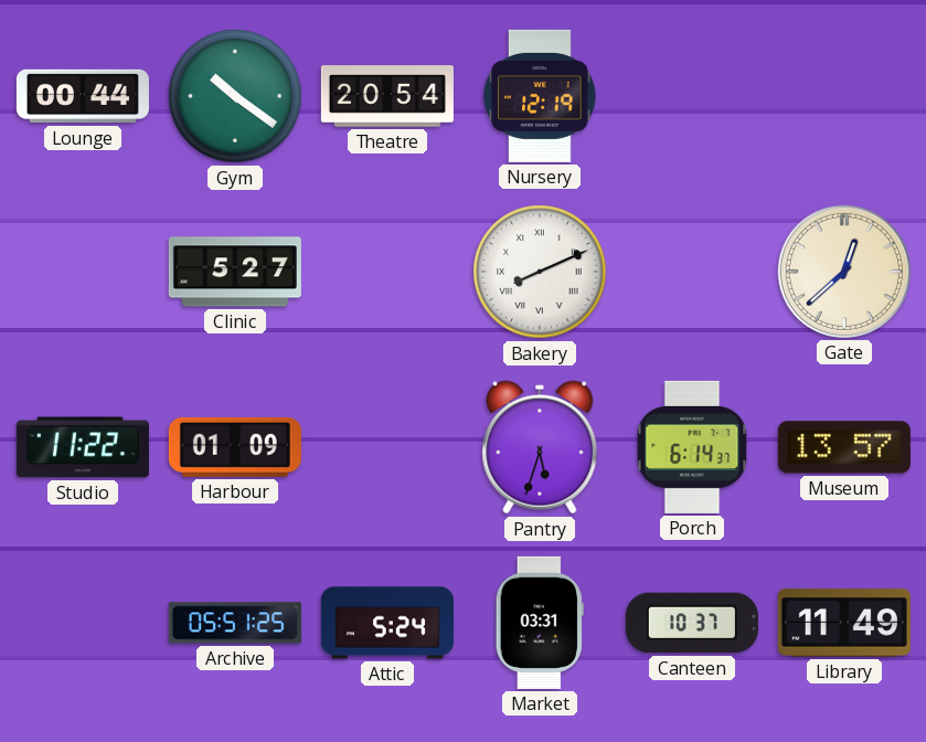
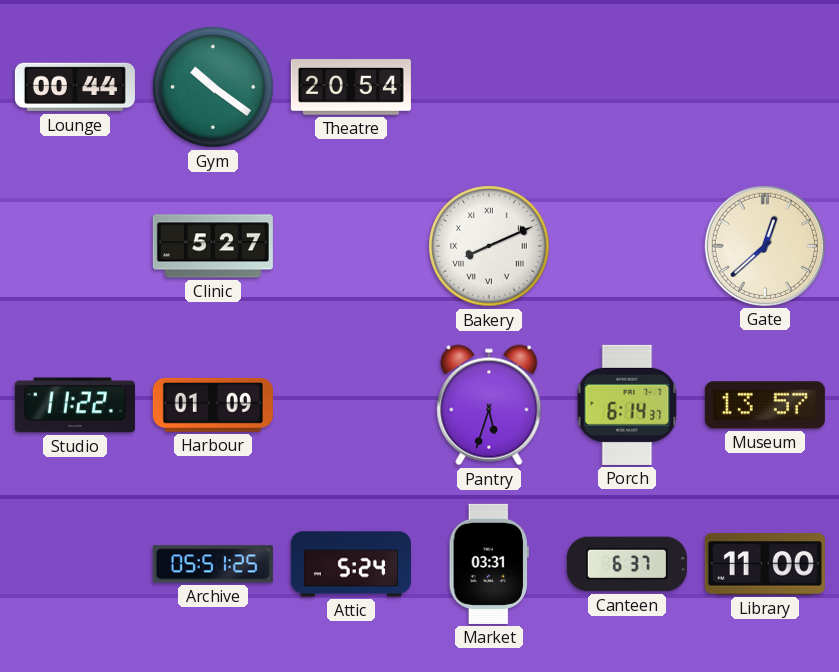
Nursery: 12:19 -> none
Canteen: 10:37 -> 6:37
Library: 11:49 -> 11:00
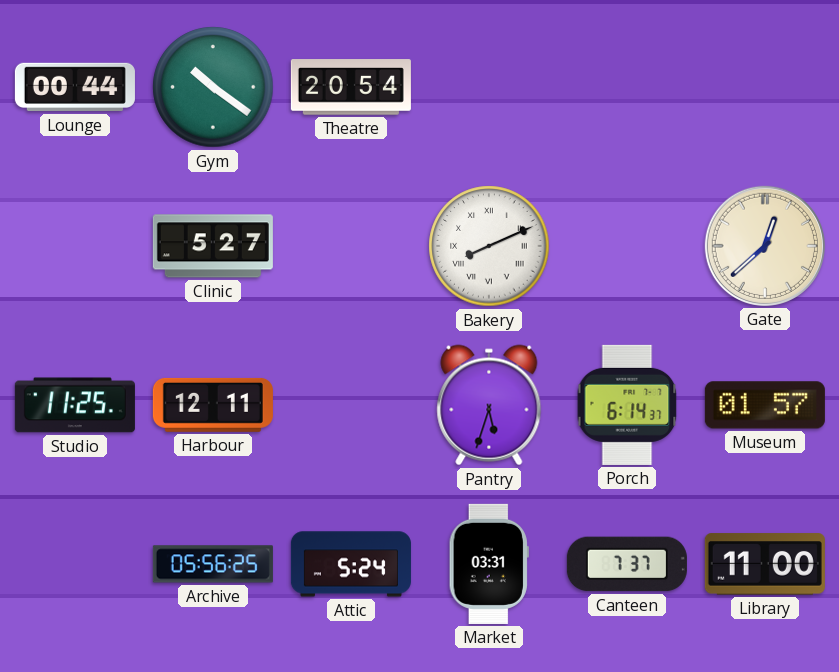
Studio: 11:22 -> 11:25
Harbour: 01:09 -> 12:11
Museum: 13:57 -> 01:57
Archive: 05:51 -> 05:56
Canteen: 6:37 -> 7:37
